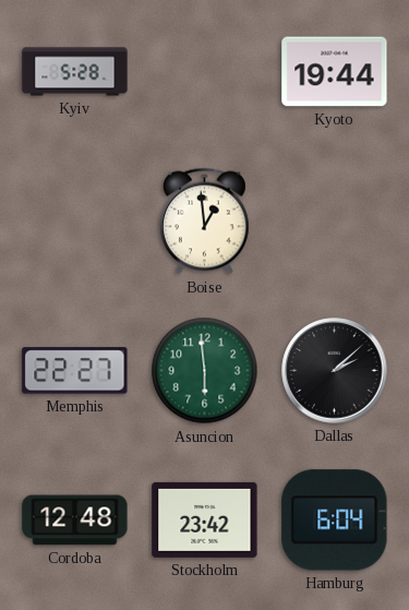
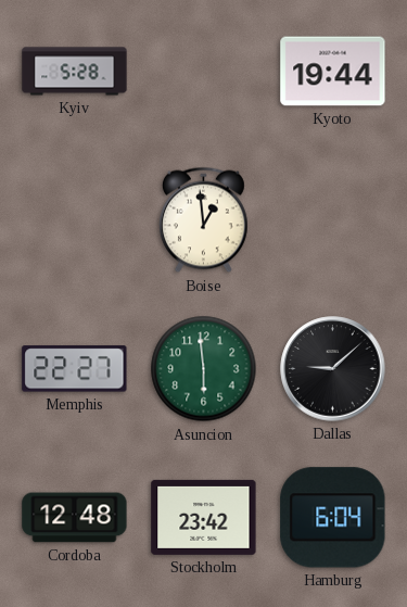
Dallas: 2:08 -> 9:08
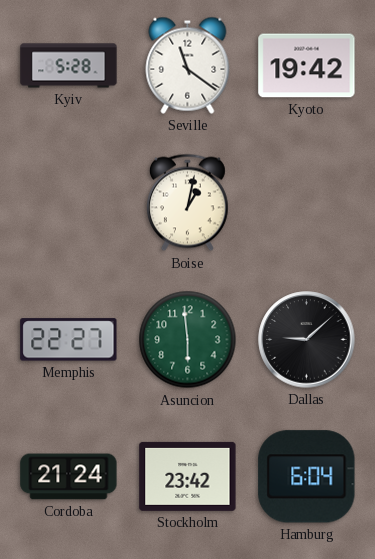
Seville: none -> 11:21
Kyoto: 19:44 -> 19:42
Boise: 12:59 -> 1:02
Cordoba: 12:48 -> 21:24
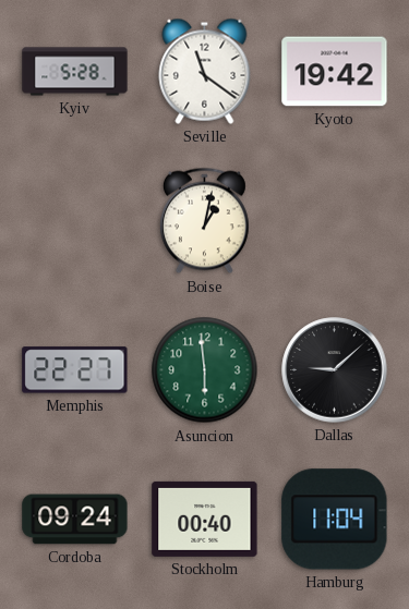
Cordoba: 21:24 -> 09:24
Stockholm: 23:42 -> 00:40
Hamburg: 6:04 -> 11:04
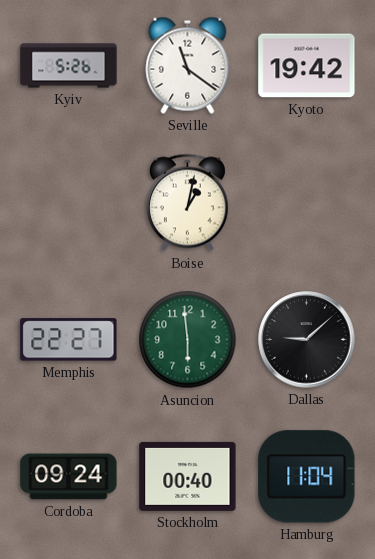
Kyiv: 5:28 -> 5:26
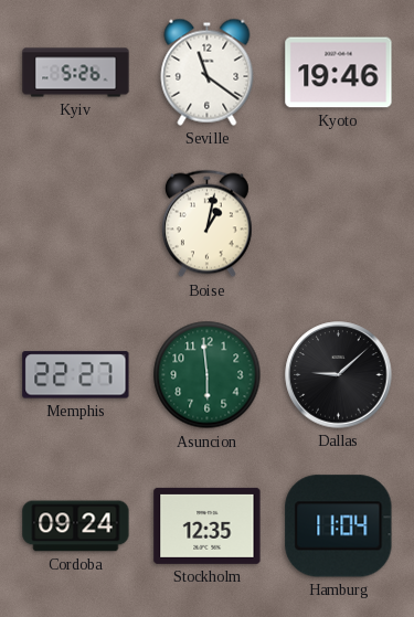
Kyoto: 19:42 -> 19:46
Stockholm: 00:40 -> 12:35
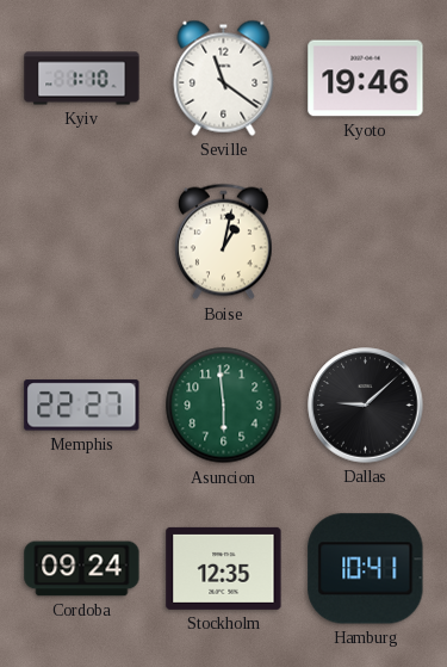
Kyiv: 5:26 -> 1:10
Hamburg: 11:04 -> 10:41
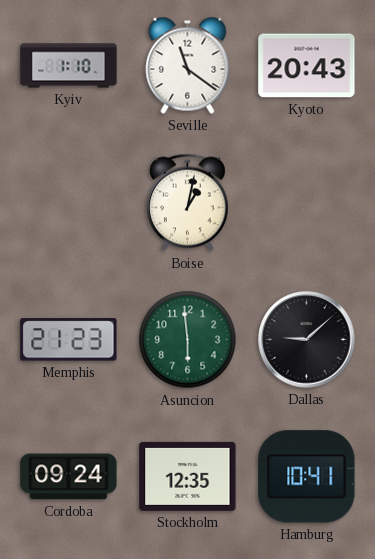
Kyoto: 19:46 -> 20:43
Memphis: 22:27 -> 21:23
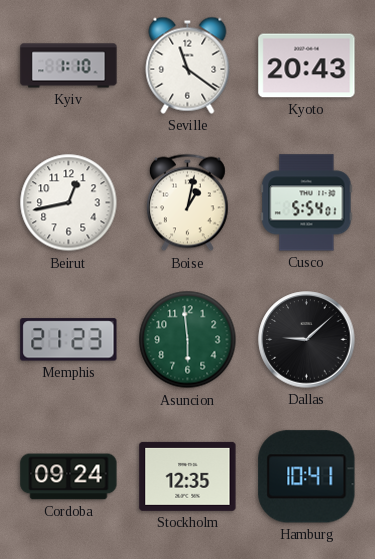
Beirut: none -> 12:43
Cusco: none -> 5:54
